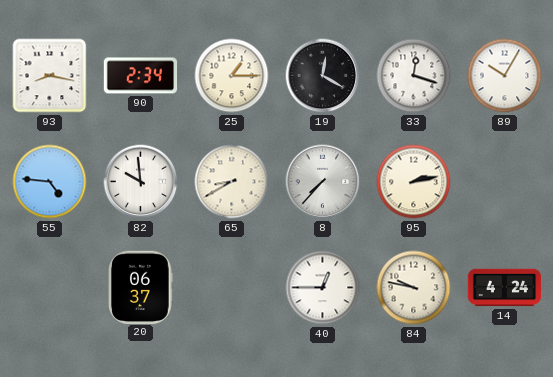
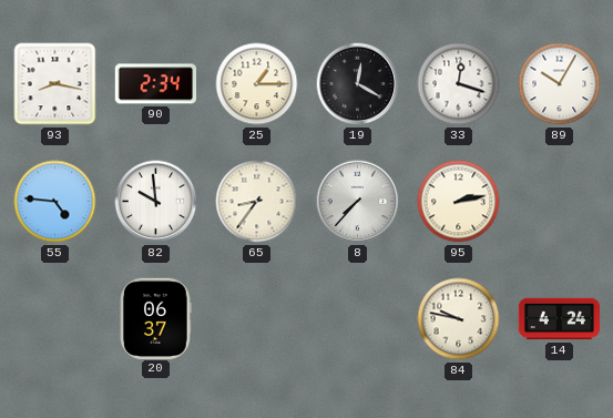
65: 8:40 -> 8:36
40: 12:45 -> none
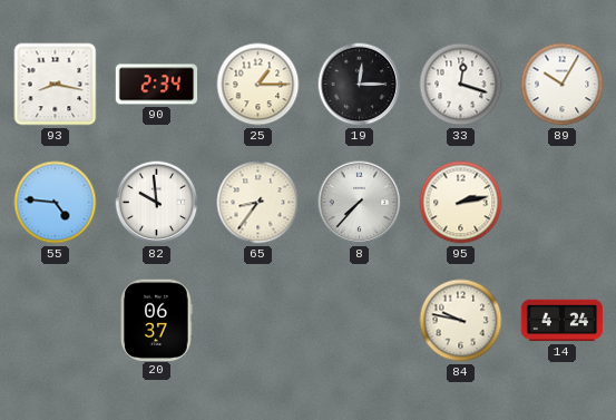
19: 12:20 -> 12:15
